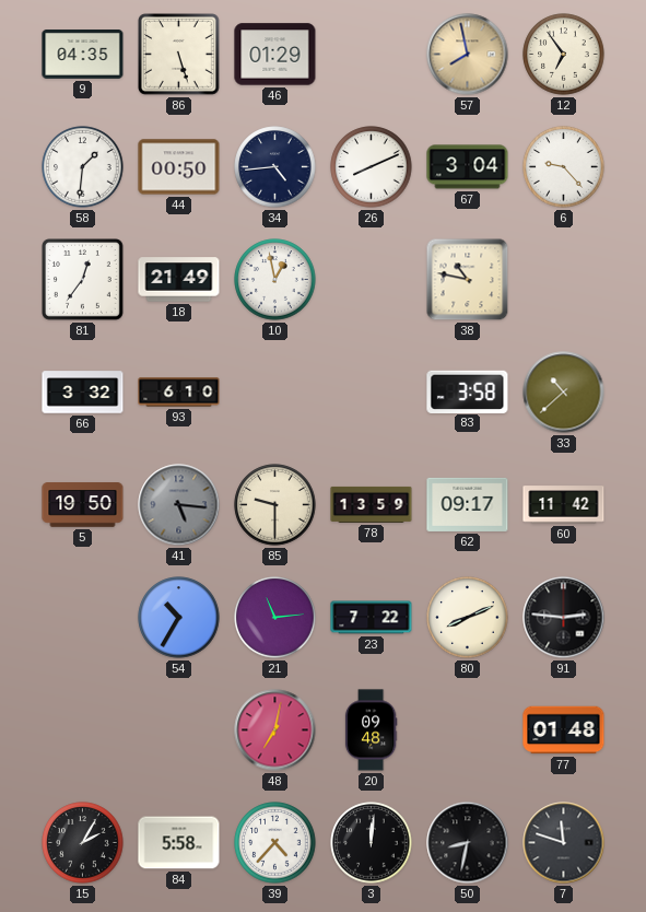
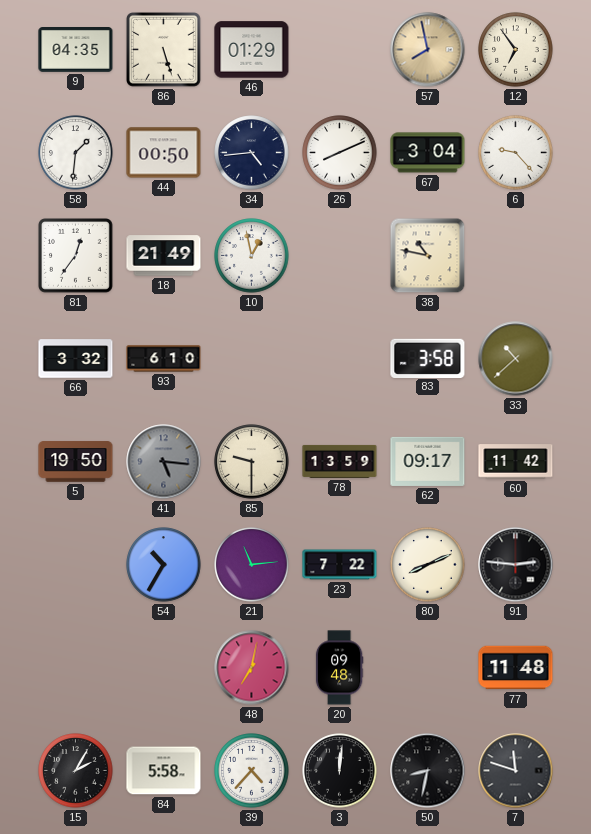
77: 01:48 -> 11:48
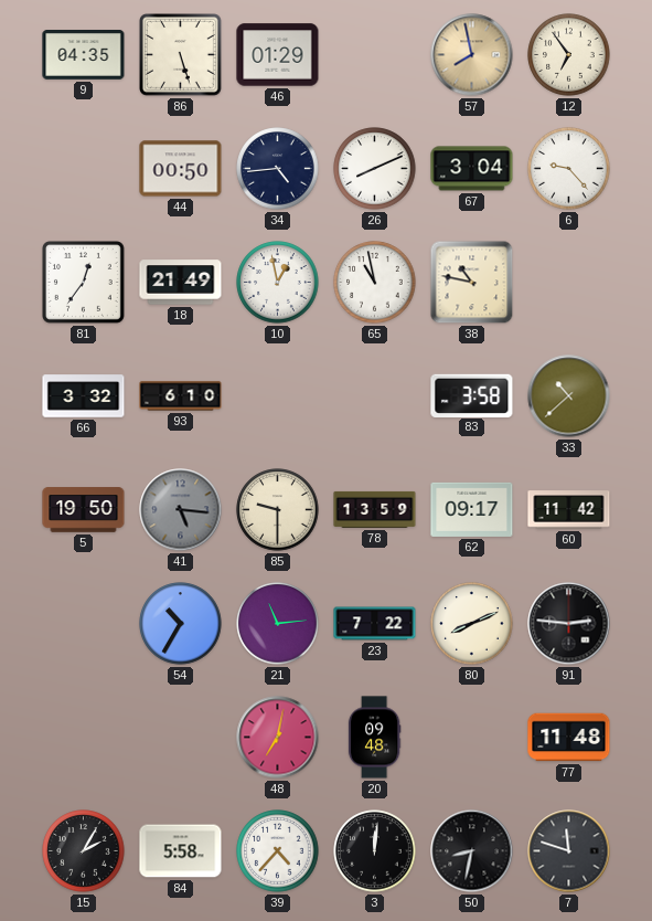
58: 1:31 -> none
65: none -> 10:58
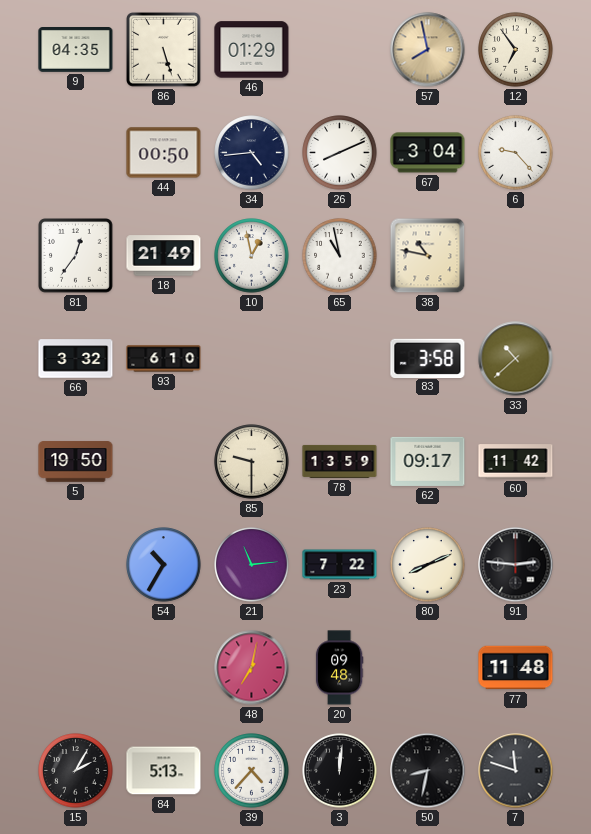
41: 5:16 -> none
84: 5:58 -> 5:13
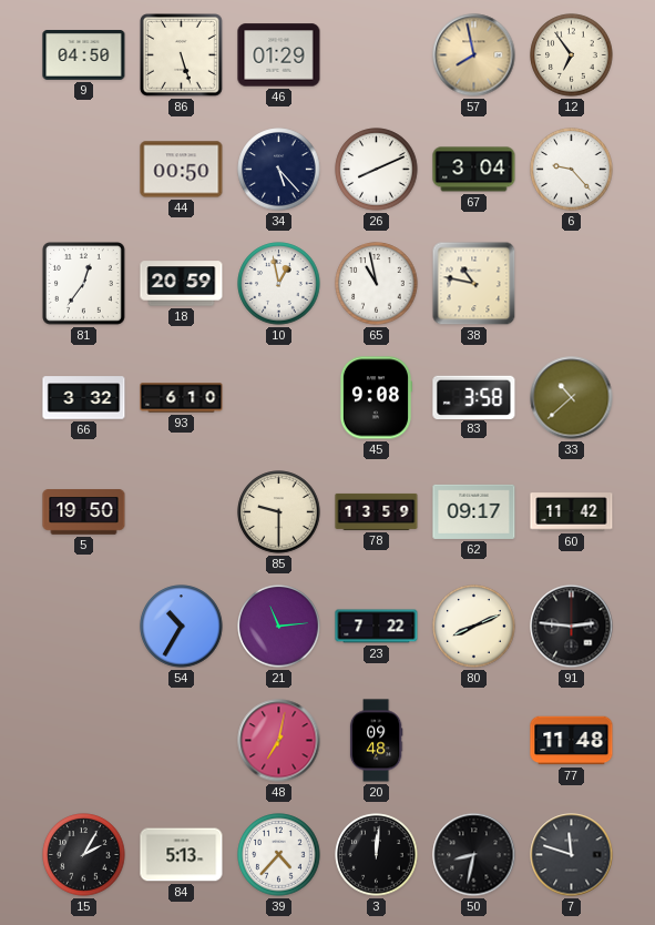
9: 04:35 -> 04:50
34: 4:44 -> 5:23
18: 21:49 -> 20:59
45: none -> 9:08
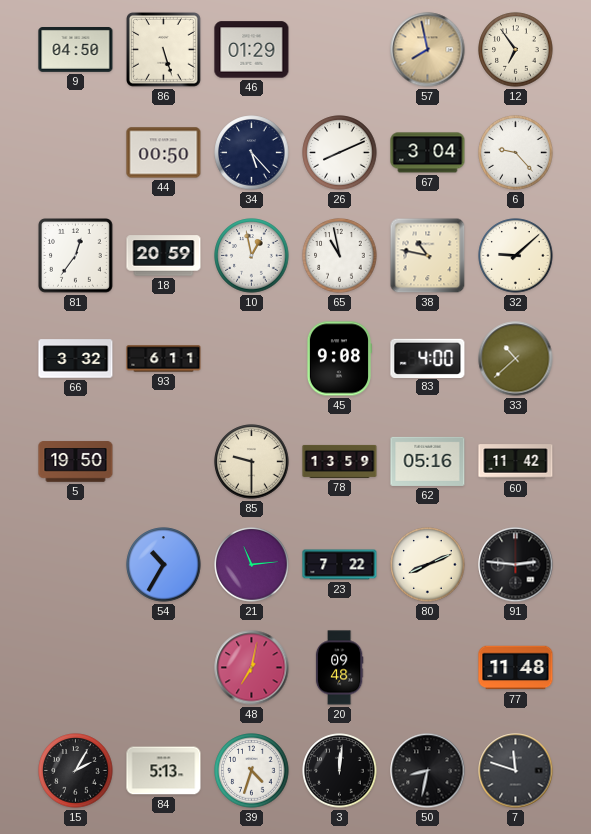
32: none -> 9:08
93: 6:10 -> 6:11
83: 3:58 -> 4:00
62: 09:17 -> 05:16
39: 4:37 -> 4:33
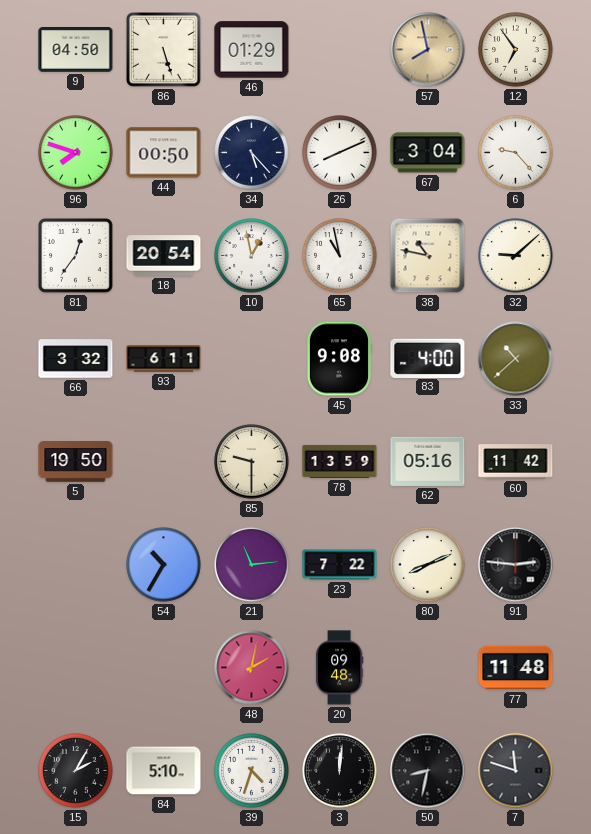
96: none -> 7:48
18: 20:59 -> 20:54
48: 7:02 -> 2:02
84: 5:13 -> 5:10
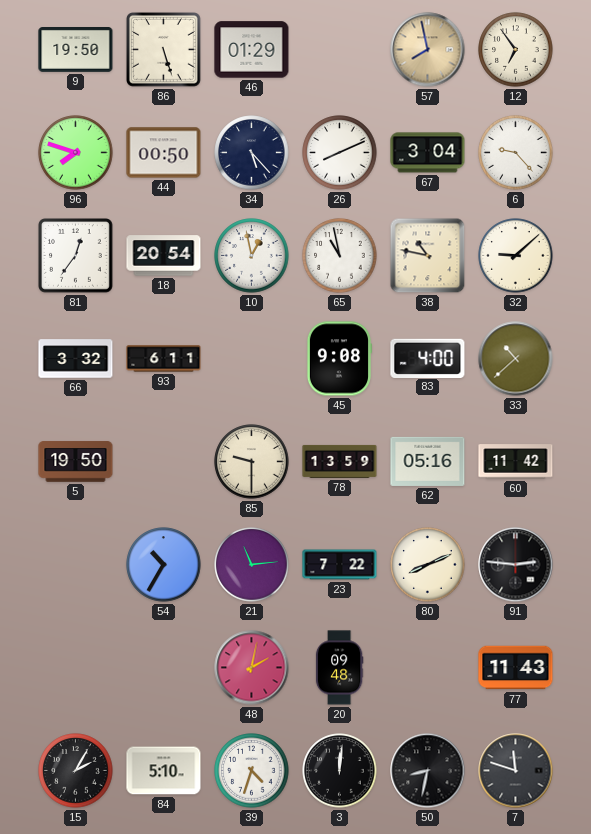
9: 04:50 -> 19:50
77: 11:48 -> 11:43
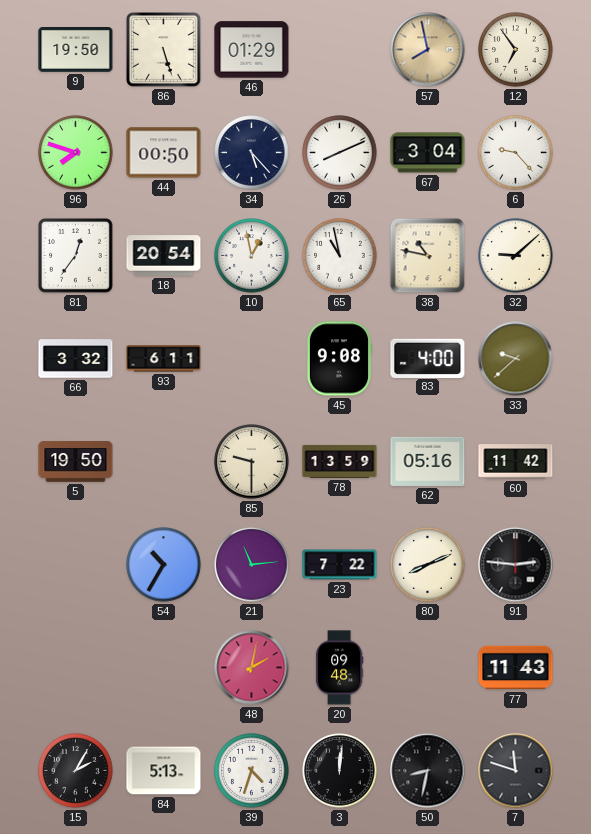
33: 10:38 -> 9:38
84: 5:10 -> 5:13
